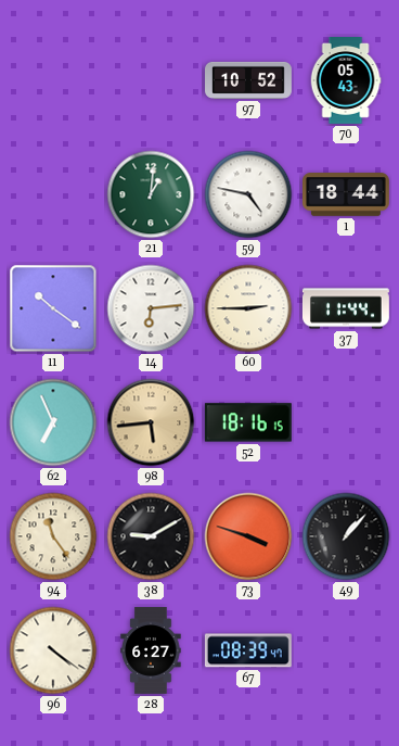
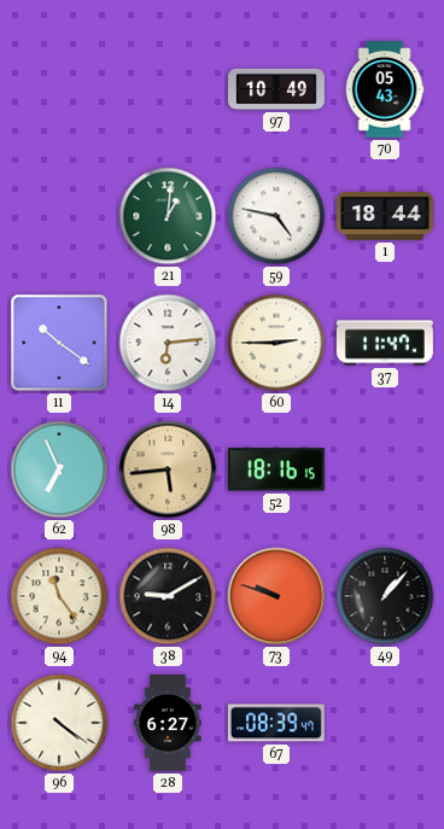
97: 10:52 -> 10:49
37: 11:44 -> 11:47
73: 3:48 -> 9:48
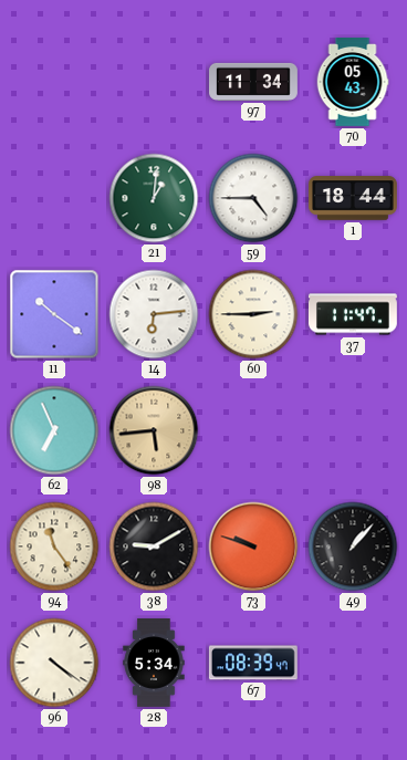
97: 10:49 -> 11:34
59: 4:47 -> 4:45
52: 18:16 -> none
28: 6:27 -> 5:34
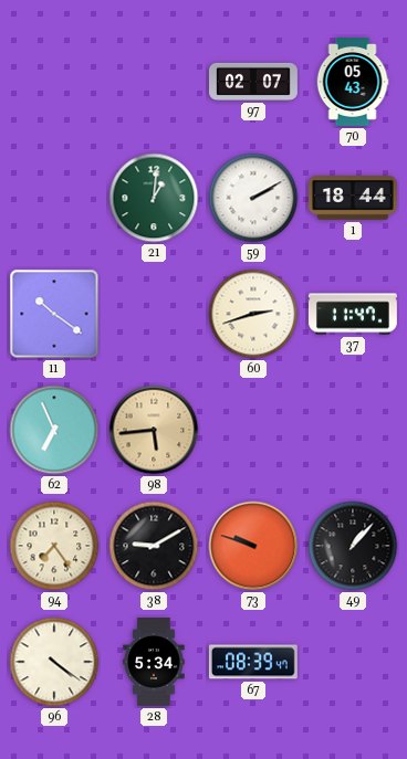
97: 11:34 -> 02:07
59: 4:45 -> 2:10
14: 6:14 -> none
60: 2:45 -> 2:42
94: 11:24 -> 7:24
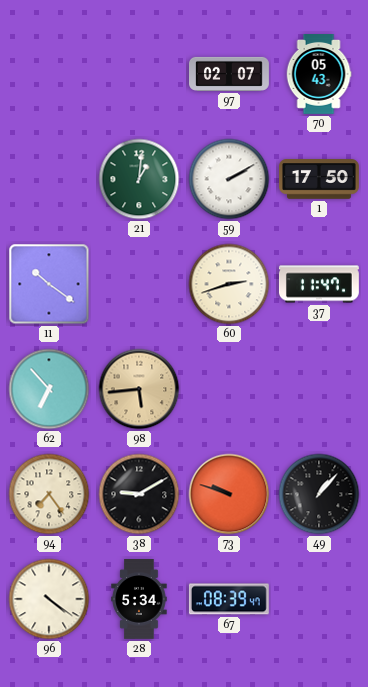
1: 18:44 -> 17:50
62: 6:56 -> 6:53
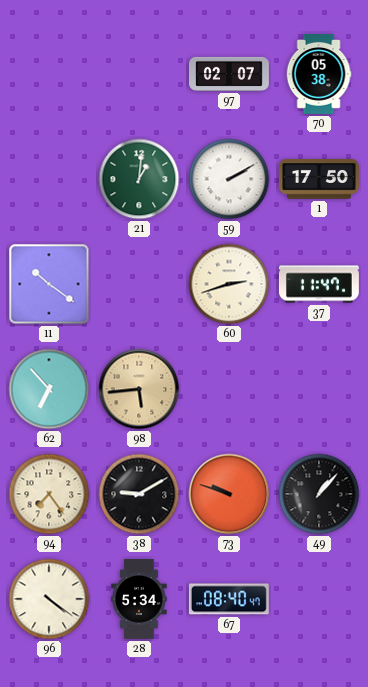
70: 05:43 -> 05:38
67: 08:39 -> 08:40
